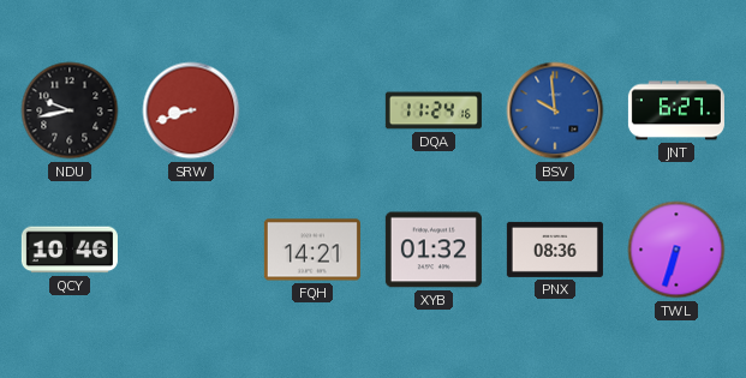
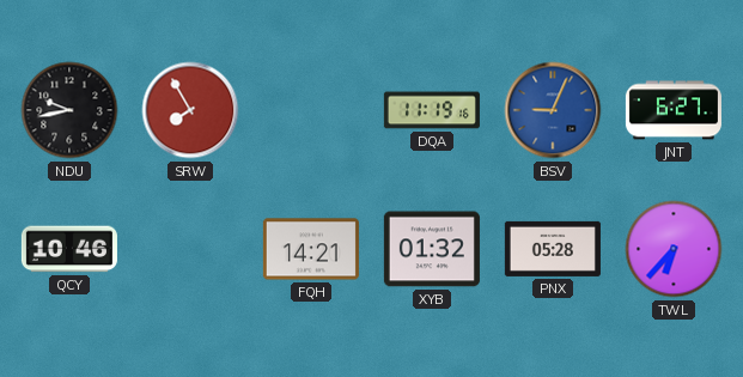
SRW: 8:42 -> 7:55
DQA: 11:24 -> 11:19
BSV: 9:59 -> 9:04
PNX: 08:36 -> 05:28
TWL: 6:33 -> 6:37
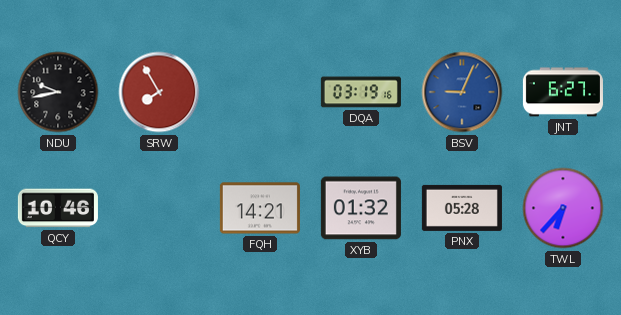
DQA: 11:19 -> 03:19
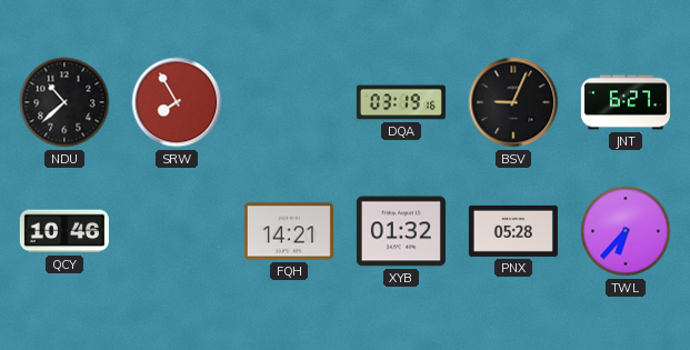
NDU: 9:43 -> 10:38
BSV dial: blue -> black
